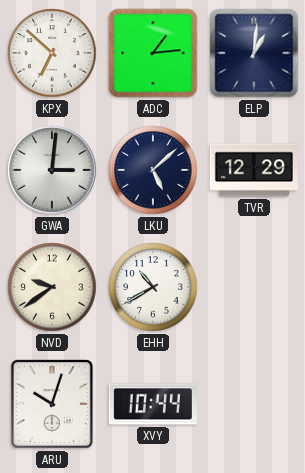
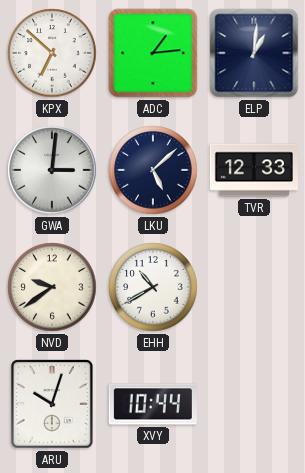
TVR: 12:29 -> 12:33
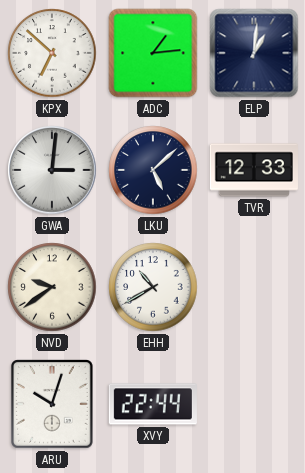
XVY: 10:44 -> 22:44
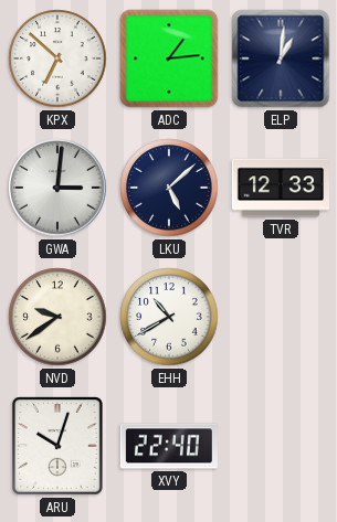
XVY: 22:44 -> 22:40
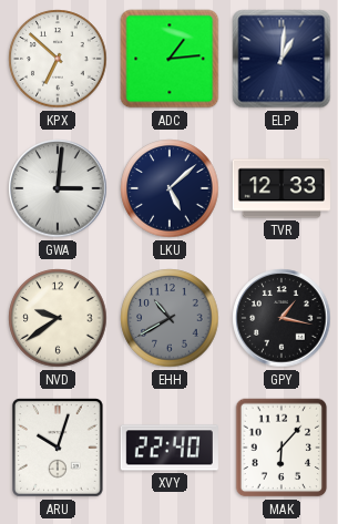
EHH dial: white -> grey
GPY: none -> 1:17
MAK: none -> 6:07
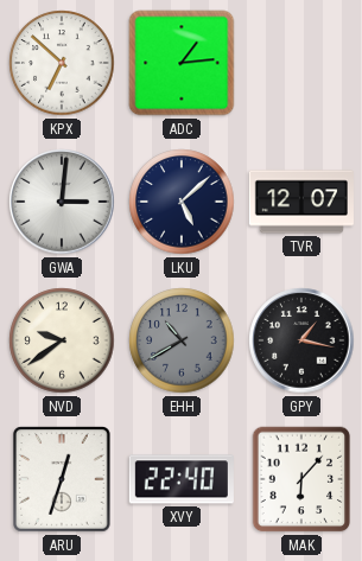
ELP: 1:01 -> none
TVR: 12:33 -> 12:07
ARU: 10:03 -> 12:33
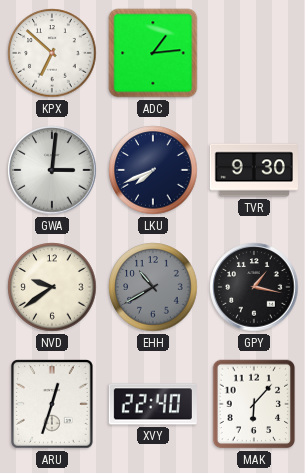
LKU: 5:08 -> 7:41
TVR: 12:07 -> 9:30
